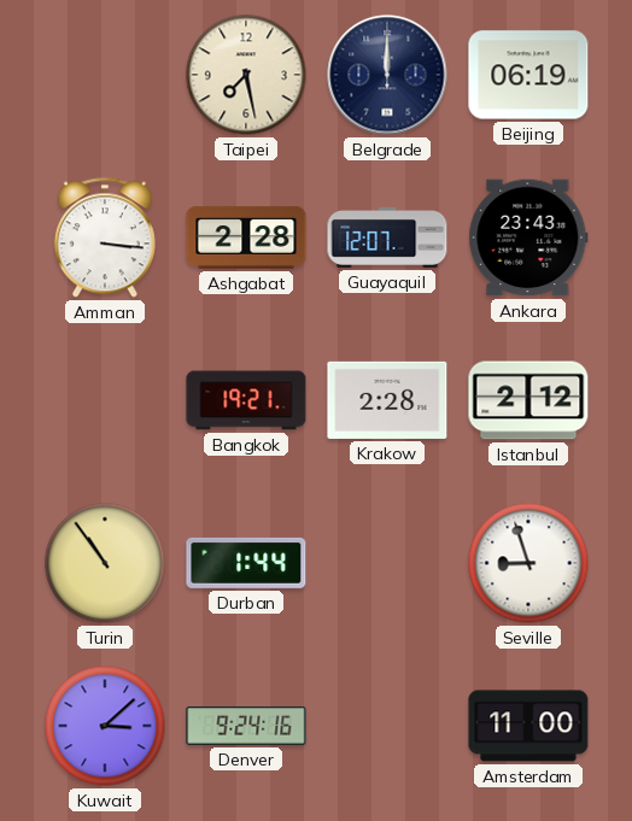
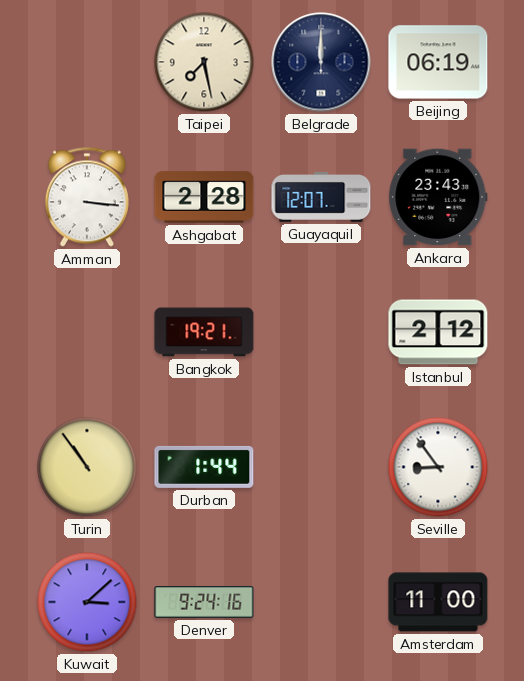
Krakow: 2:28 -> none
Seville: 8:57 -> 8:54
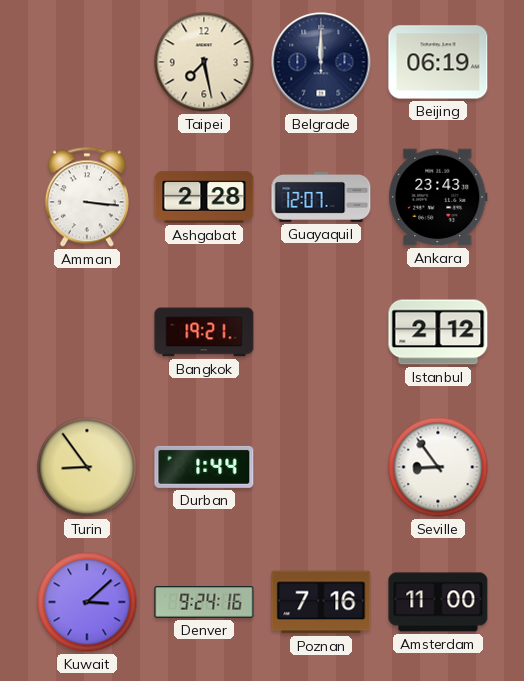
Turin: 10:54 -> 8:54
Poznan: none -> 7:16
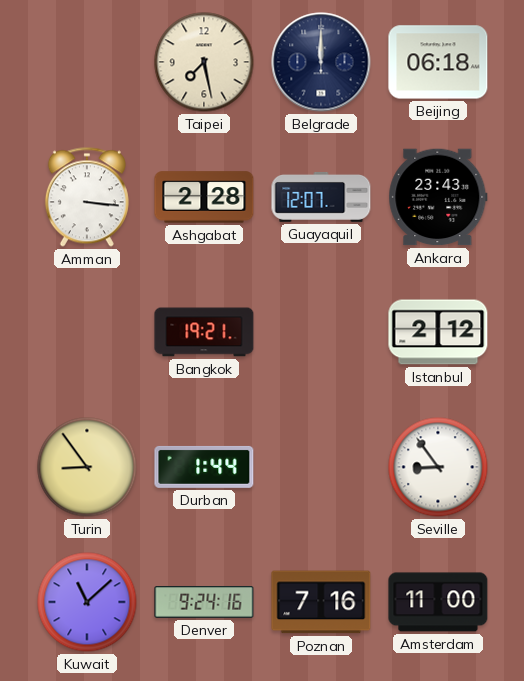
Beijing: 06:19 -> 06:18
Kuwait: 3:08 -> 11:08
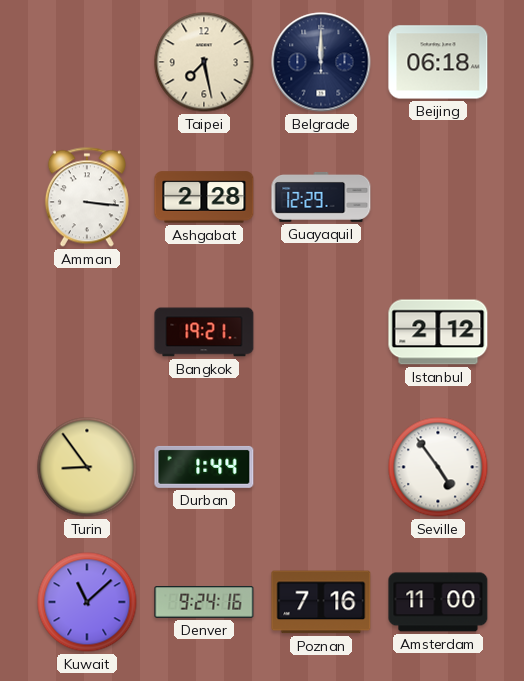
Guayaquil: 12:07 -> 12:29
Ankara: 23:43 -> none
Seville: 8:54 -> 4:54
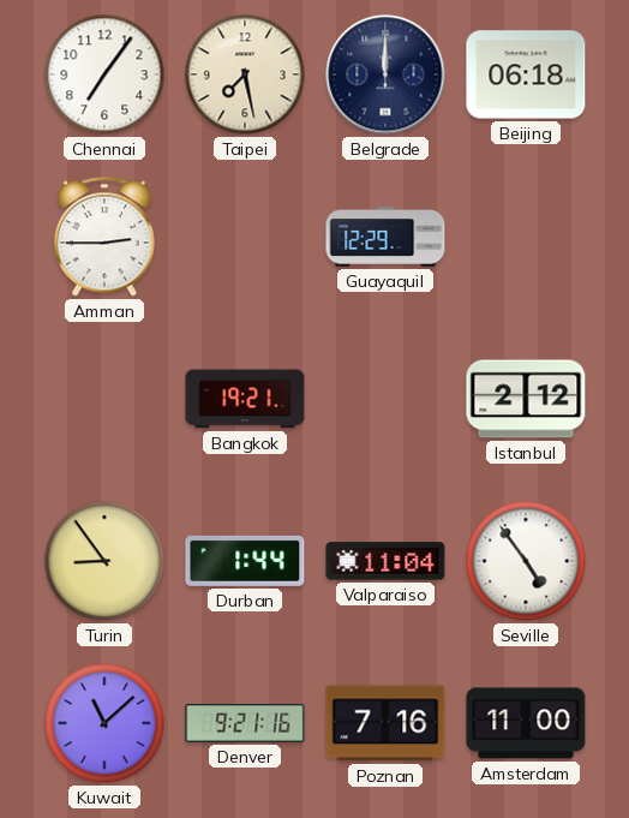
Chennai: none -> 7:06
Amman: 3:16 -> 2:45
Ashgabat: 2:28 -> none
Valparaiso: none -> 11:04
Denver: 9:24 -> 9:21
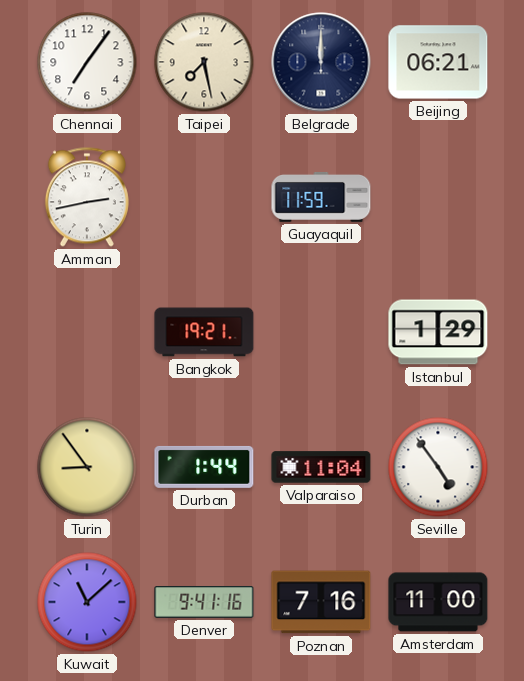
Beijing: 06:18 -> 06:21
Amman: 2:45 -> 2:43
Guayaquil: 12:29 -> 11:59
Istanbul: 2:12 -> 1:29
Denver: 9:21 -> 9:41
